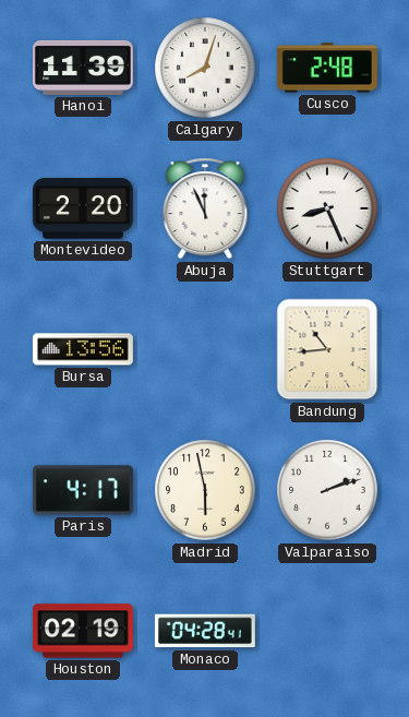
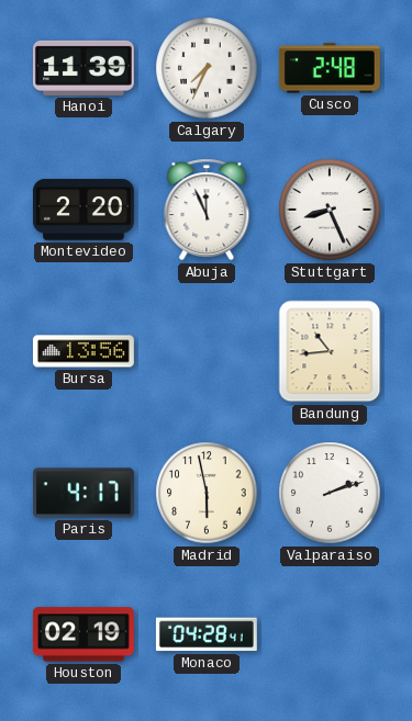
Calgary: 8:03 -> 7:34
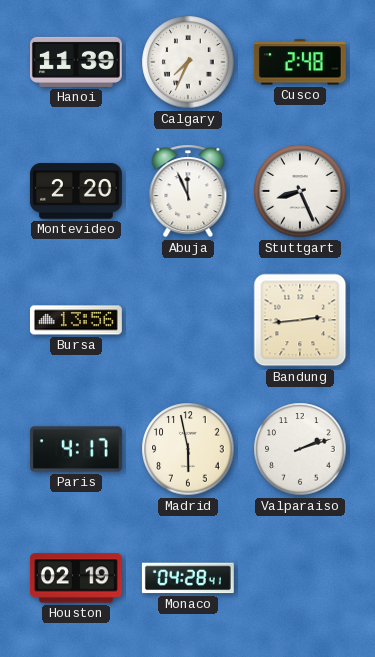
Bandung: 10:44 -> 2:44
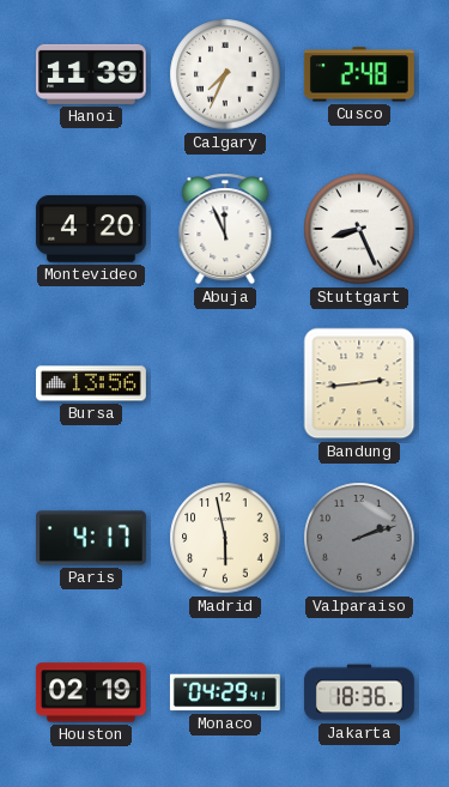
Montevideo: 2:20 -> 4:20
Valparaiso dial: white -> grey
Monaco: 04:28 -> 04:29
Jakarta: none -> 18:36
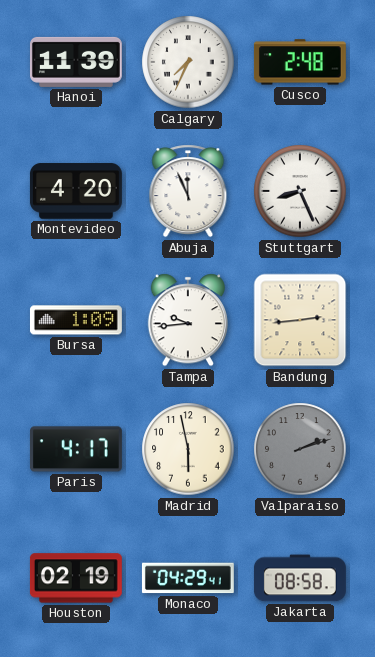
Bursa: 13:56 -> 1:09
Tampa: none -> 9:44
Jakarta: 18:36 -> 08:58
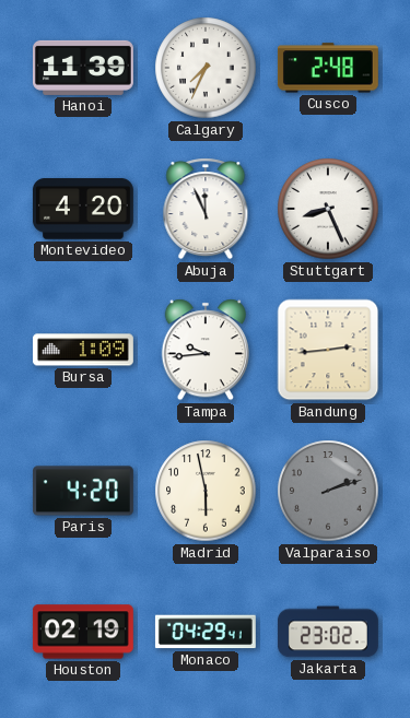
Paris: 4:17 -> 4:20
Jakarta: 08:58 -> 23:02
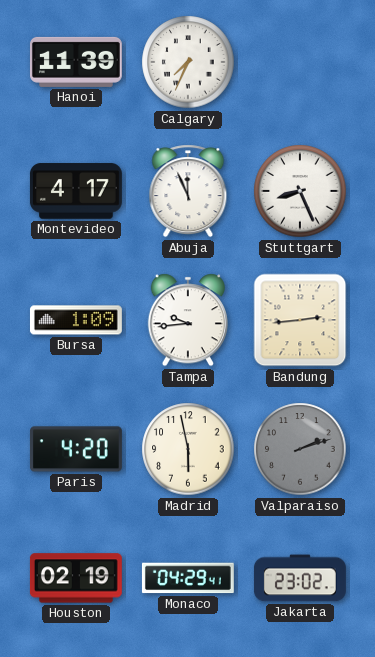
Cusco: 2:48 -> none
Montevideo: 4:20 -> 4:17
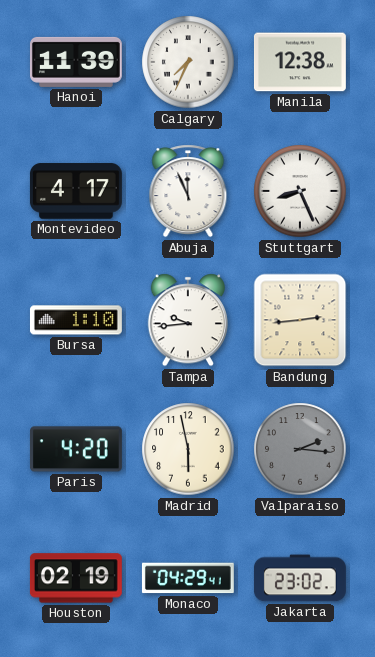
Manila: none -> 12:38
Bursa: 1:09 -> 1:10
Valparaiso: 2:12 -> 2:16
